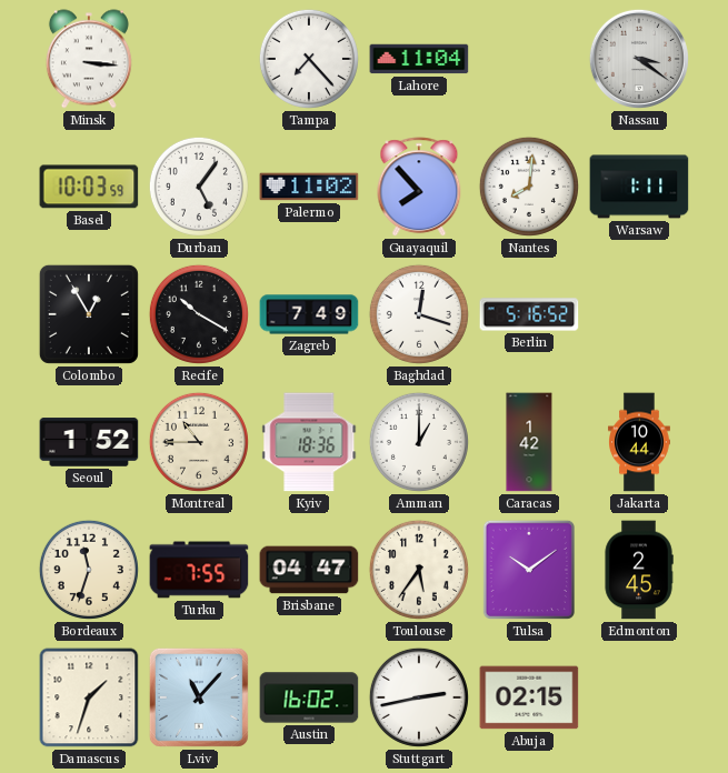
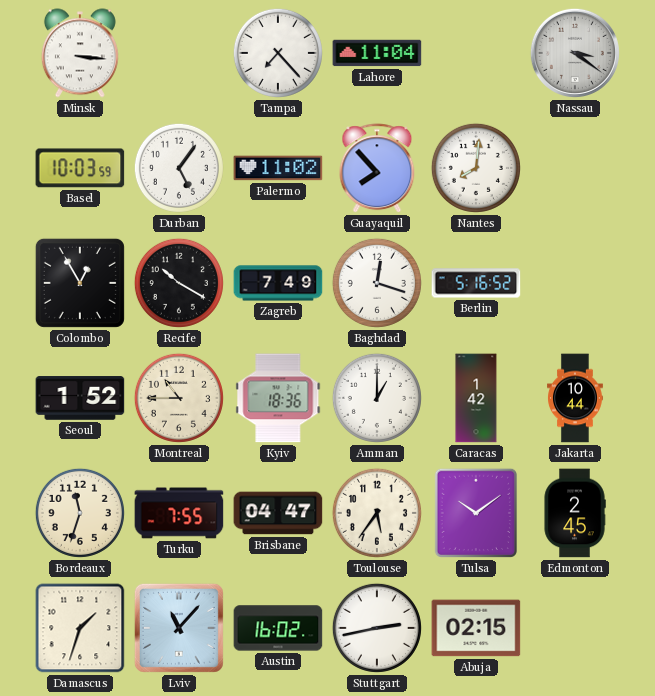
Warsaw: 1:11 -> none
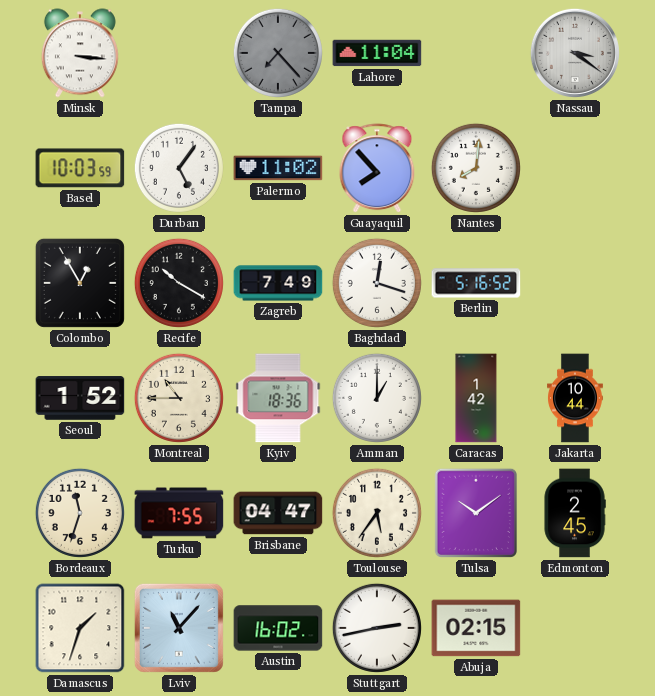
Tampa dial: white -> grey
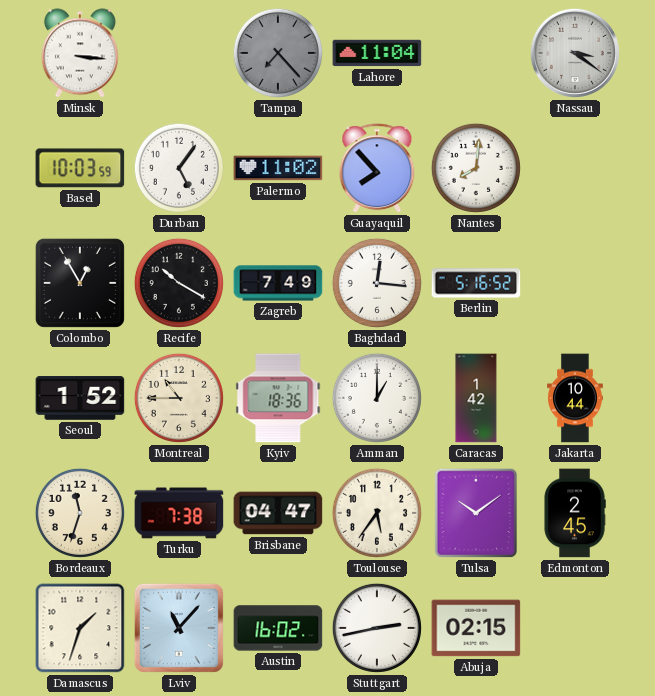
Baghdad: 12:18 -> 12:16
Turku: 7:55 -> 7:38
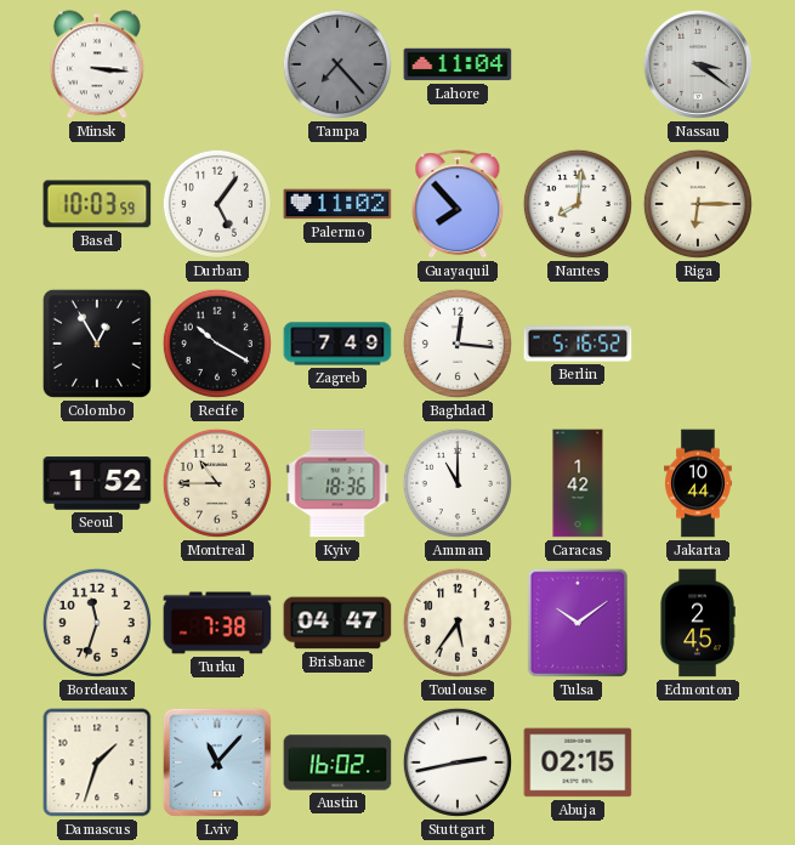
Riga: none -> 6:15
Amman: 1:00 -> 11:00
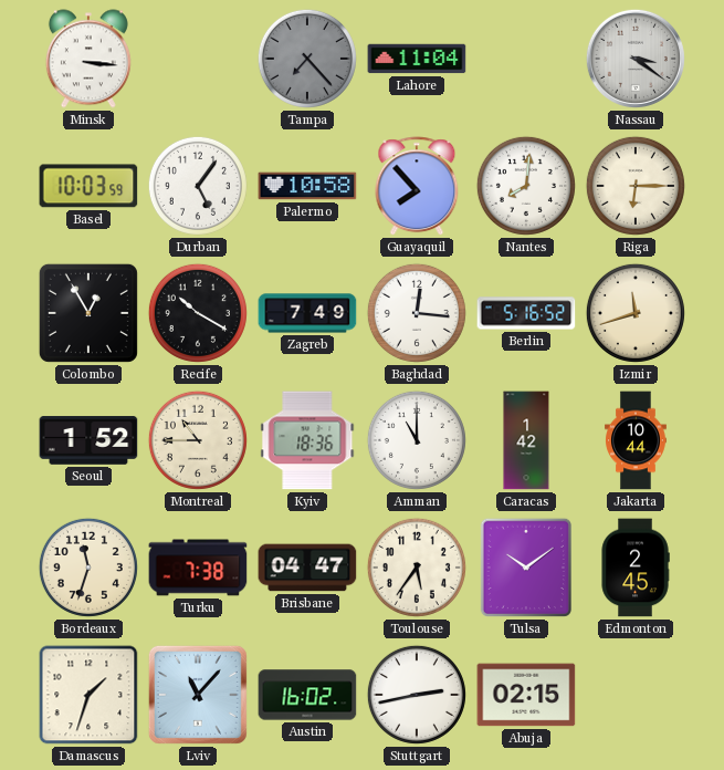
Palermo: 11:02 -> 10:58
Izmir: none -> 11:42
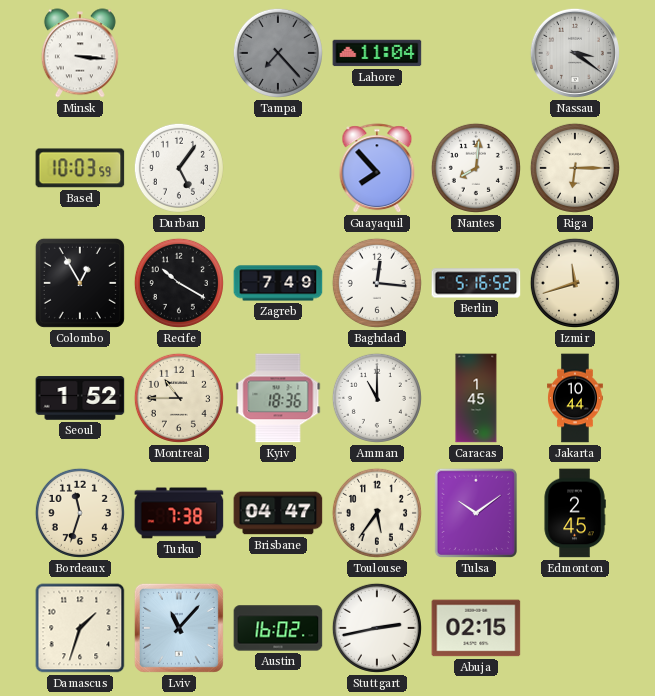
Palermo: 10:58 -> none
Caracas: 1:42 -> 1:45
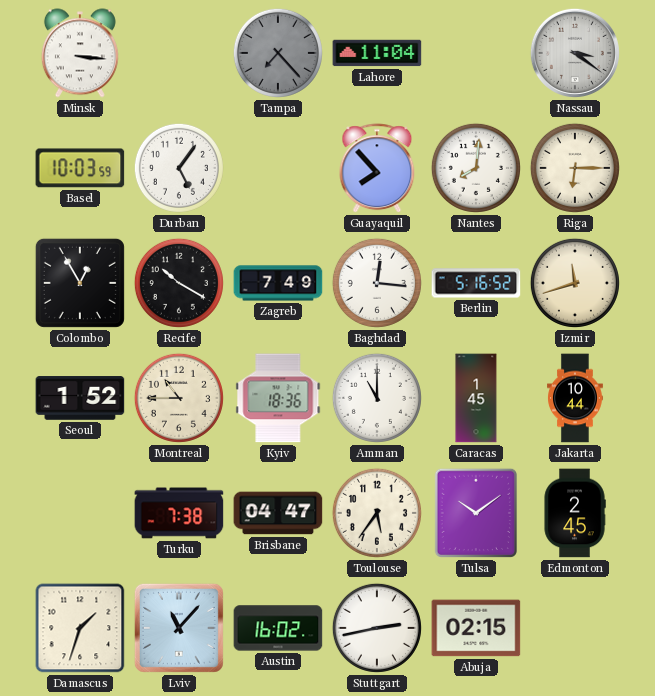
Bordeaux: 11:33 -> none
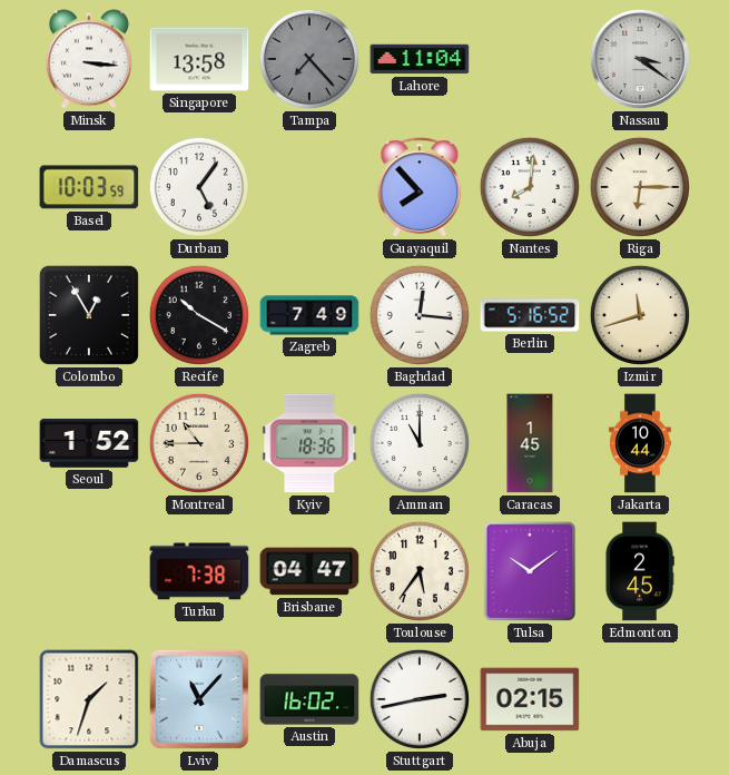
Singapore: none -> 13:58
